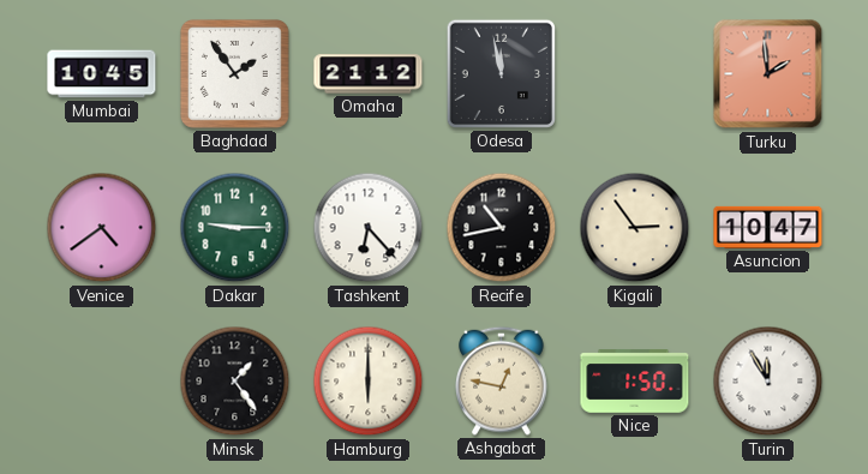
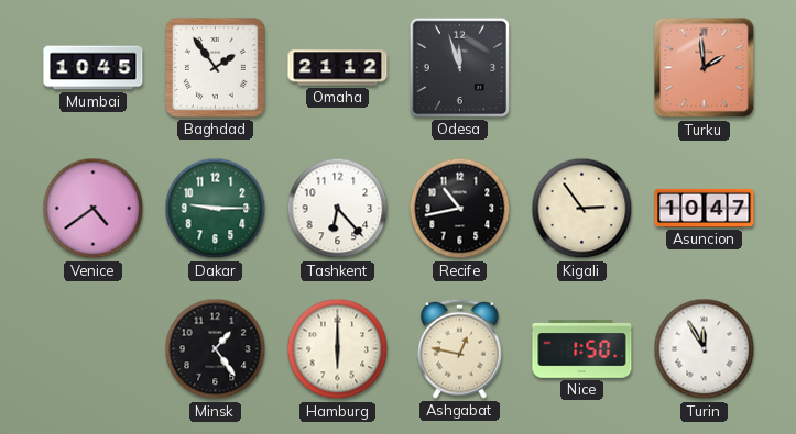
Odesa: 11:58 -> 11:57
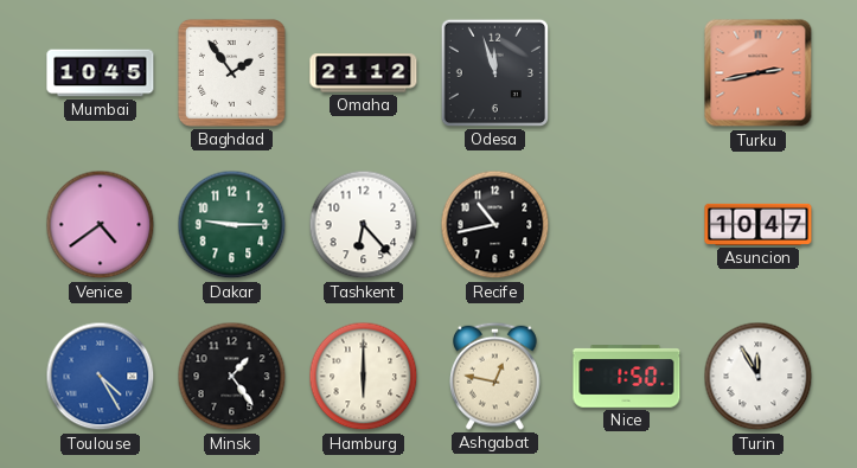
Turku: 1:59 -> 2:43
Kigali: 2:54 -> none
Toulouse: none -> 4:25
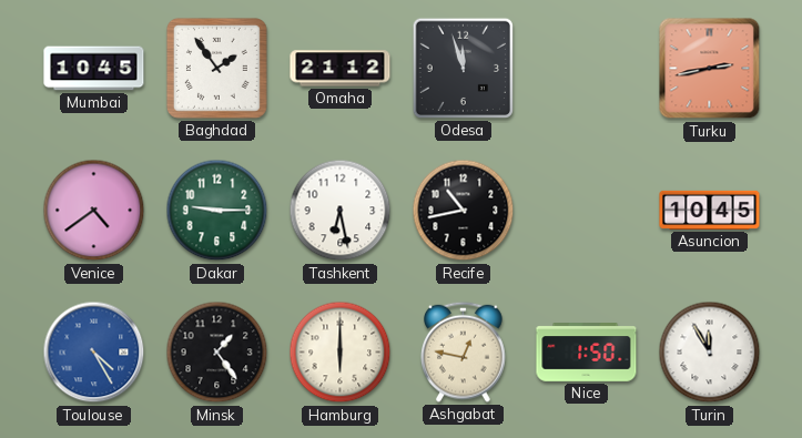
Tashkent: 6:23 -> 6:28
Asuncion: 10:47 -> 10:45
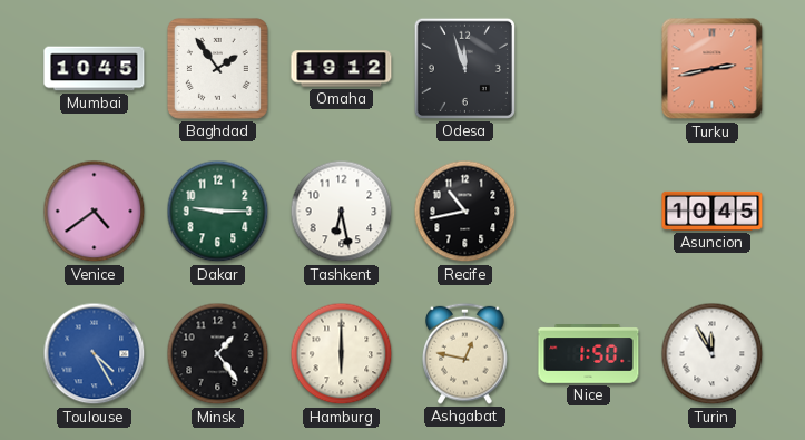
Omaha: 21:12 -> 19:12
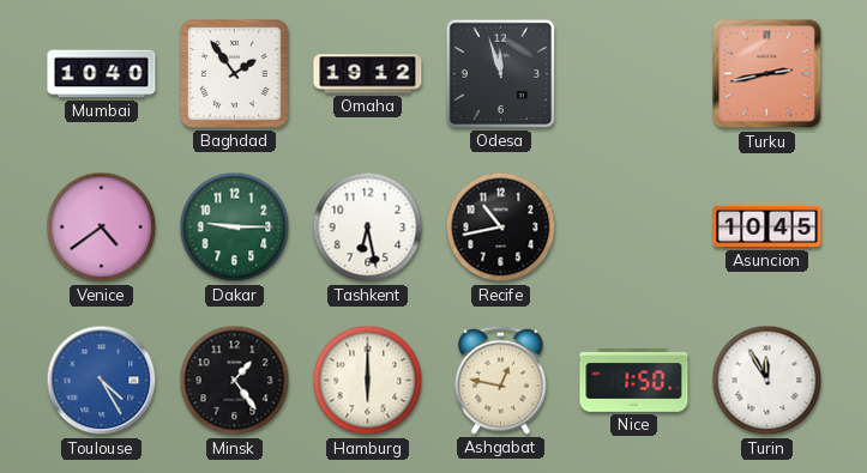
Mumbai: 10:45 -> 10:40
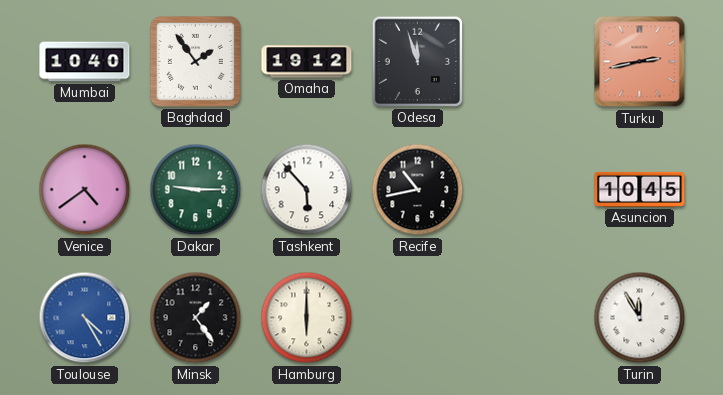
Tashkent: 6:28 -> 5:53
Ashgabat: 12:47 -> none
Nice: 1:50 -> none
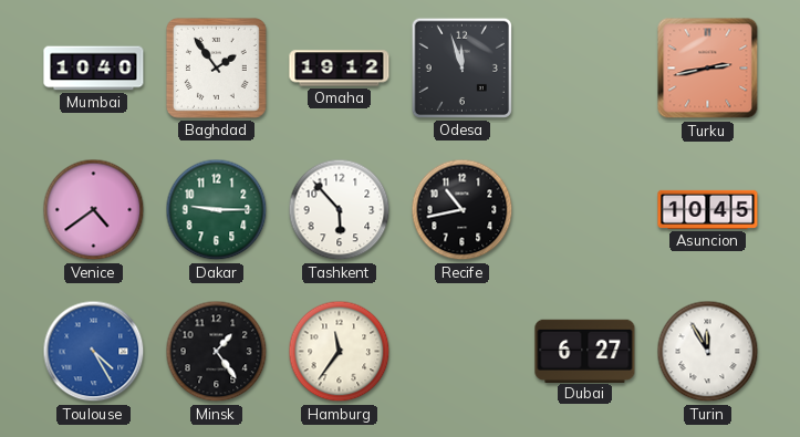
Hamburg: 6:00 -> 11:36
Dubai: none -> 6:27
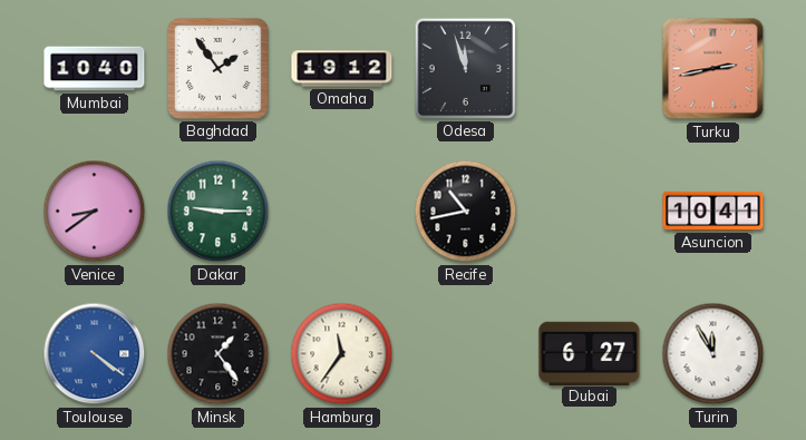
Venice: 4:39 -> 8:39
Tashkent: 5:53 -> none
Asuncion: 10:45 -> 10:41
Toulouse: 4:25 -> 4:21
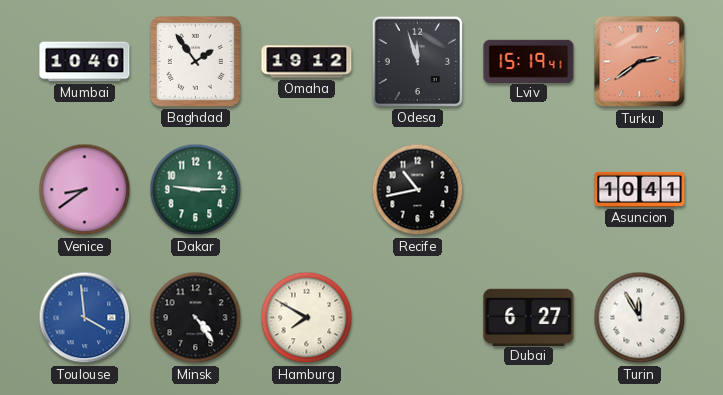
Lviv: none -> 15:19
Turku: 2:43 -> 2:39
Toulouse: 4:21 -> 3:59
Minsk: 1:24 -> 4:24
Hamburg: 11:36 -> 7:50
